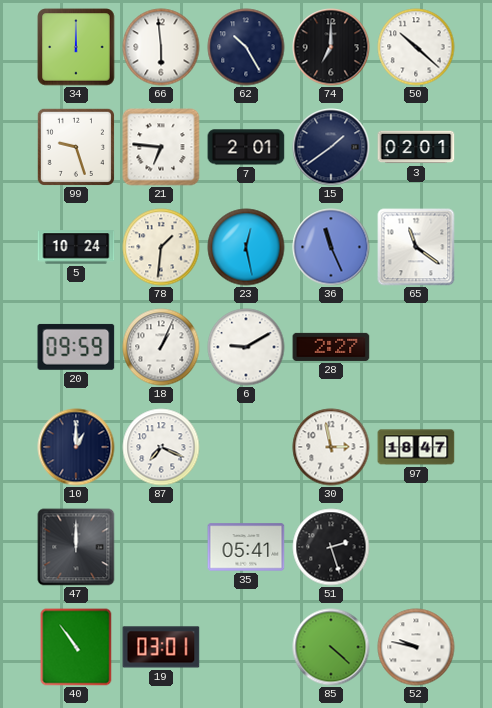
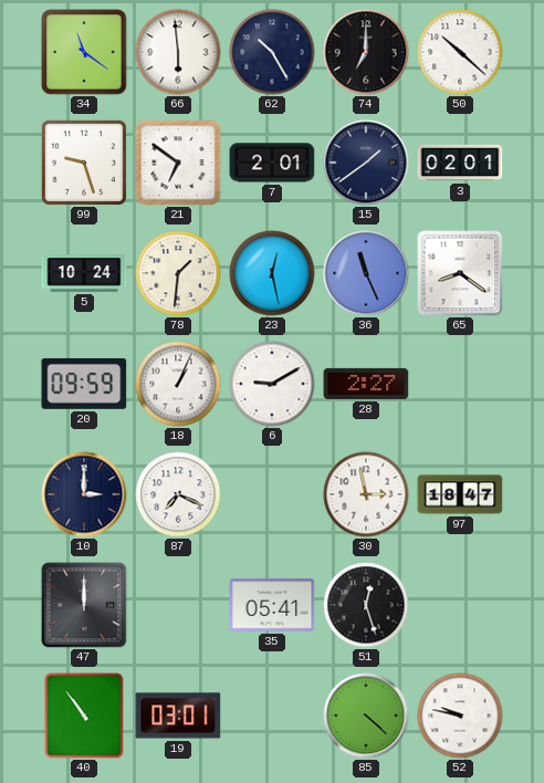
34: 12:00 -> 11:21
21: 6:46 -> 6:51
65: 11:21 -> 8:21
10: 1:00 -> 3:00
51: 2:27 -> 12:27
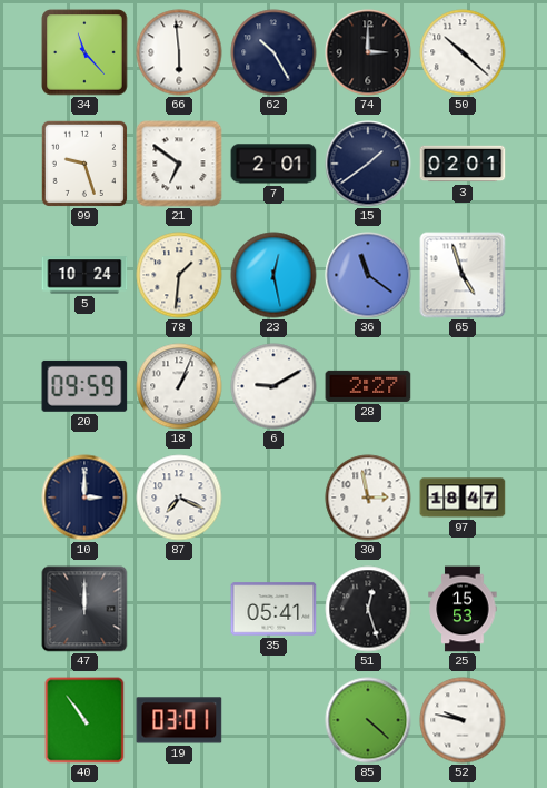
34: 11:21 -> 11:23
74: 7:00 -> 3:00
36: 11:26 -> 11:21
65: 8:21 -> 4:57
25: none -> 15:53
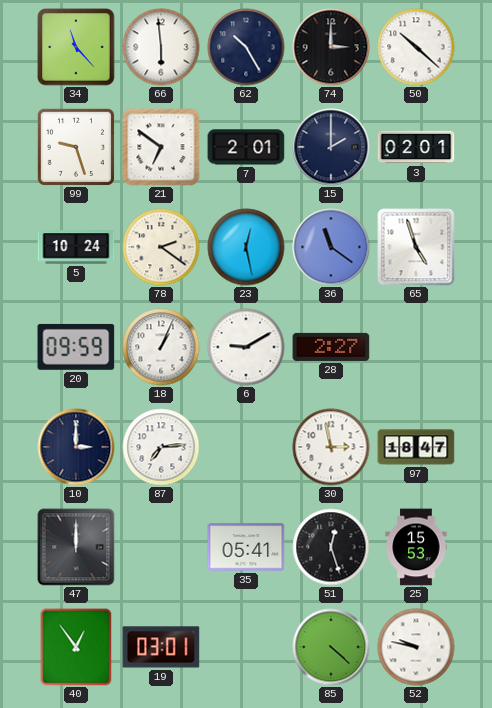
15: 1:39 -> 2:00
78: 1:31 -> 2:21
87: 7:19 -> 7:14
40: 10:54 -> 12:54
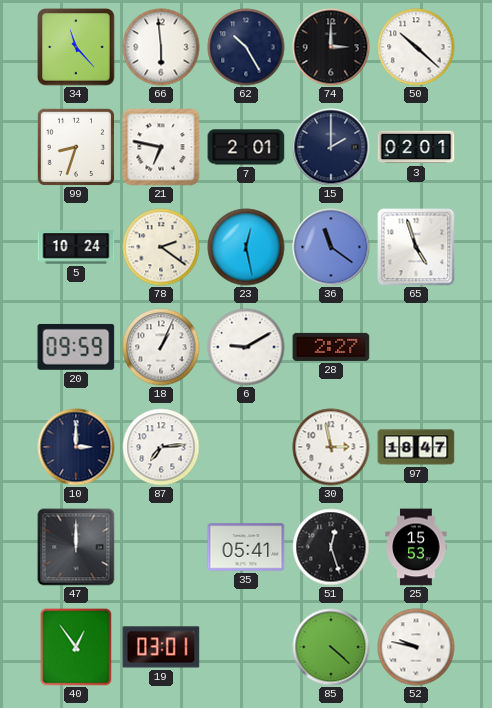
99: 9:27 -> 8:33
21: 6:51 -> 6:47
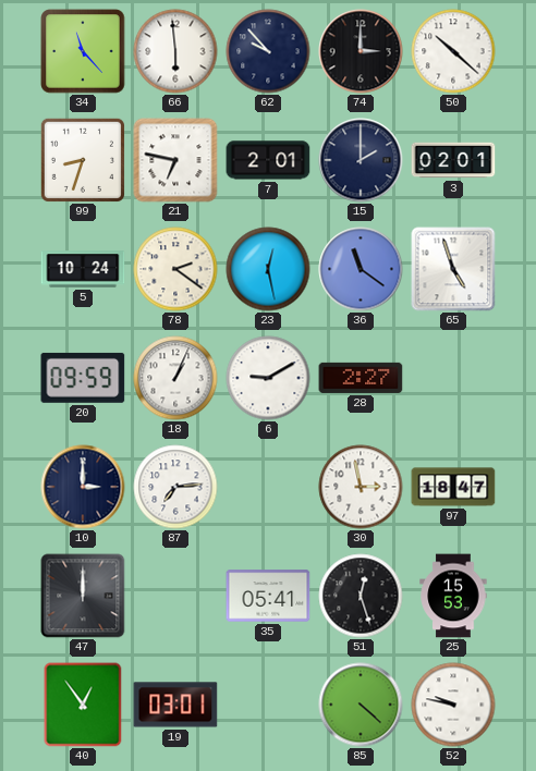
62: 10:25 -> 9:53
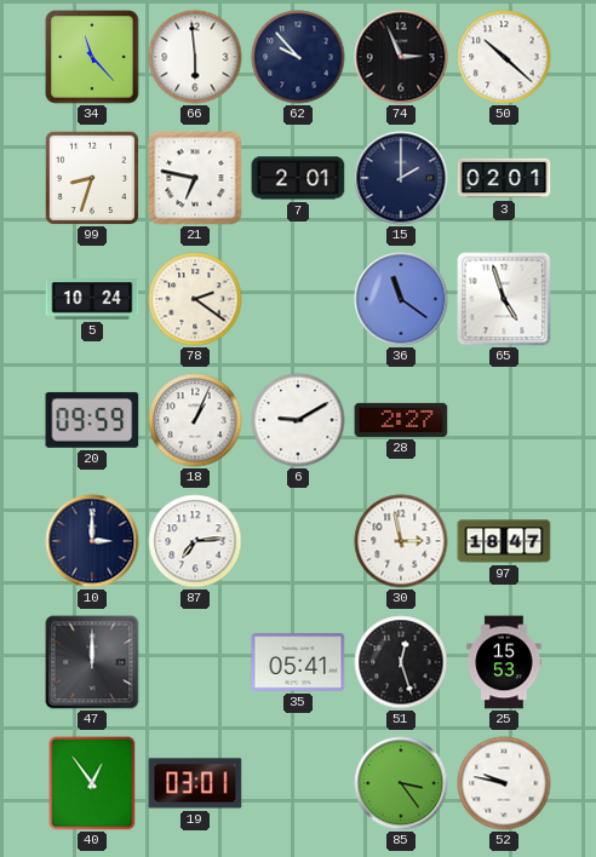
74: 3:00 -> 2:56
23: 12:28 -> none
85: 4:22 -> 3:24
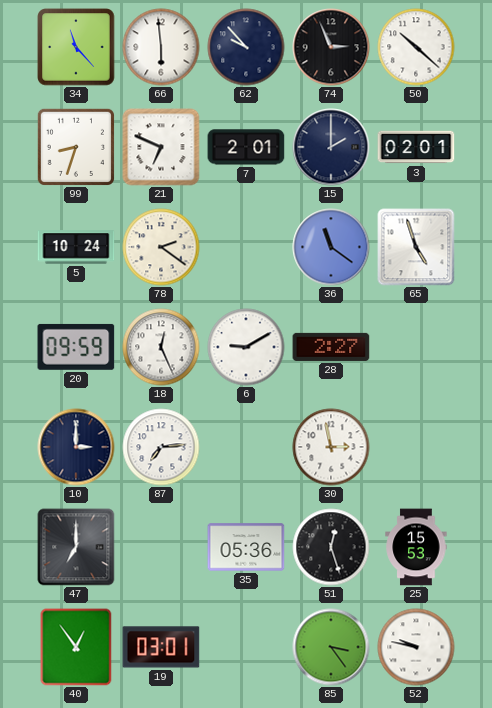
21: 6:47 -> 6:49
18: 1:04 -> 12:26
97: 18:47 -> none
47: 12:00 -> 7:00
35: 05:41 -> 05:36
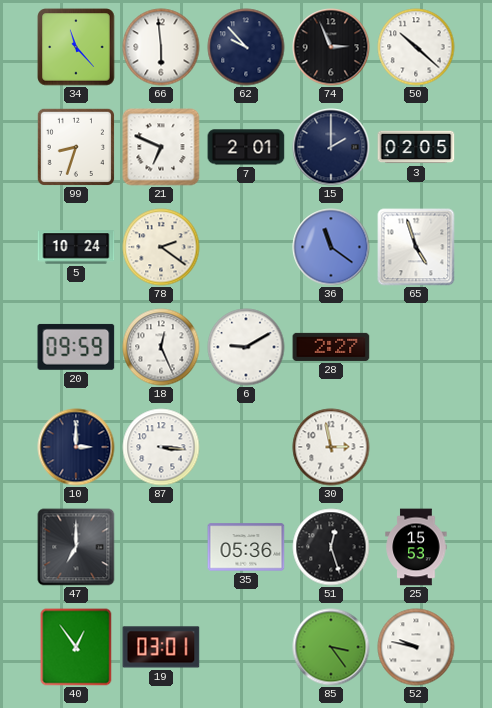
3: 02:01 -> 02:05
87: 7:14 -> 3:16
